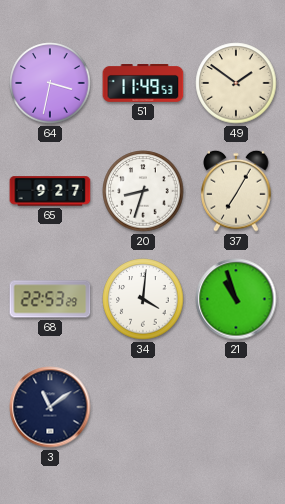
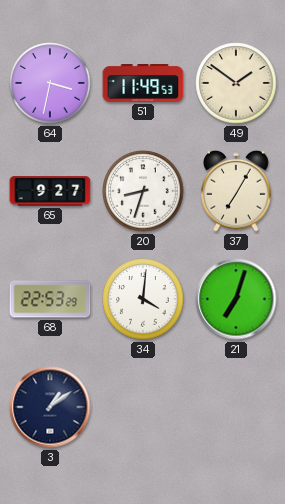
21: 10:57 -> 7:03
3: 11:09 -> 1:09
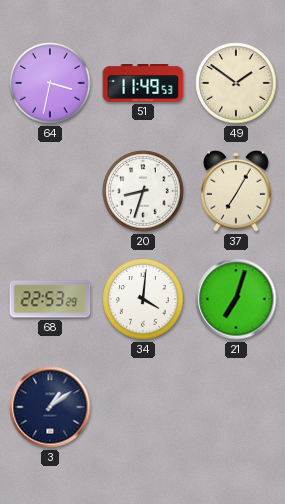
65: 9:27 -> none
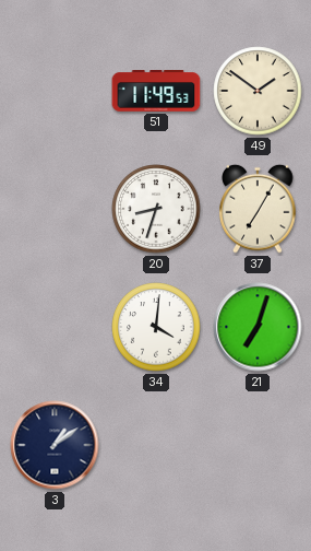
64: 3:32 -> none
68: 22:53 -> none
